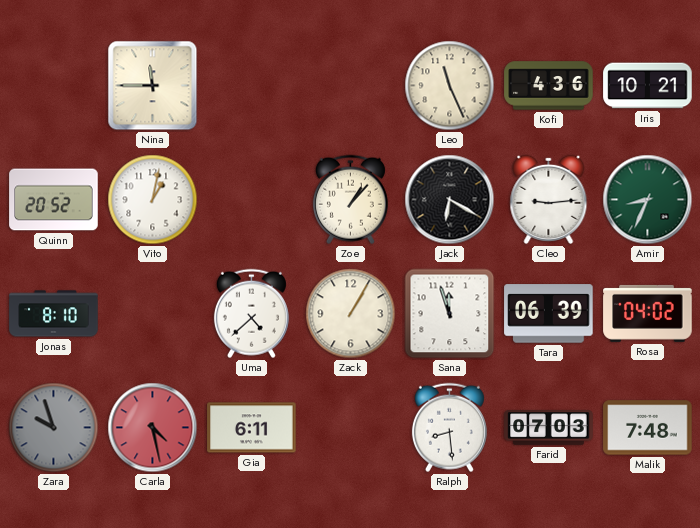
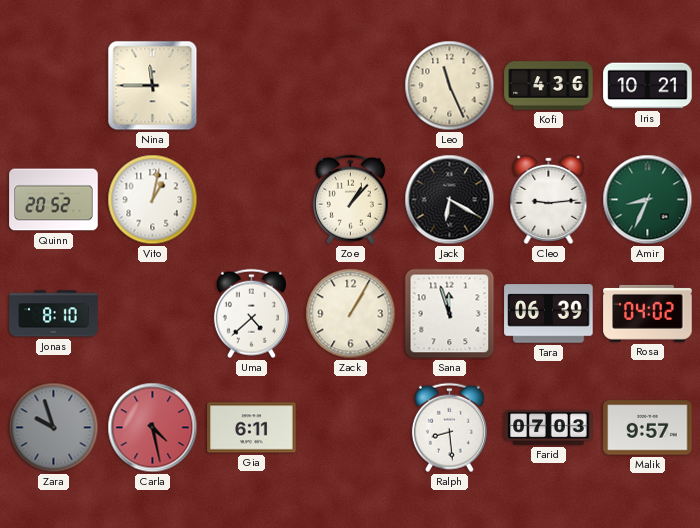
Malik: 7:48 -> 9:57
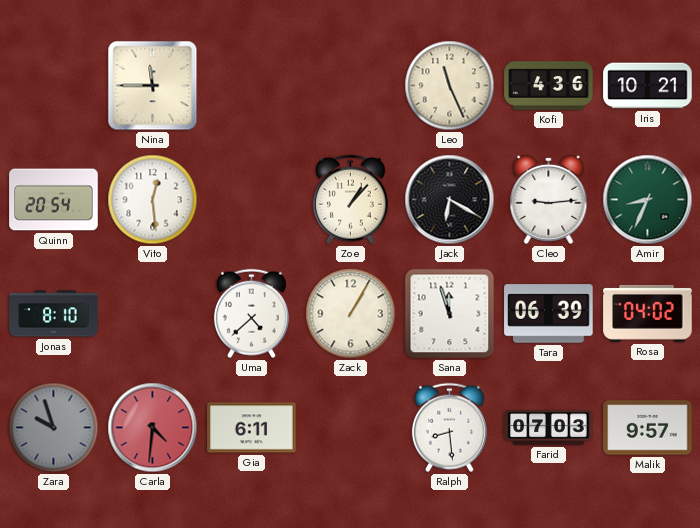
Quinn: 20:52 -> 20:54
Vito: 1:02 -> 12:29
Carla: 4:28 -> 4:31
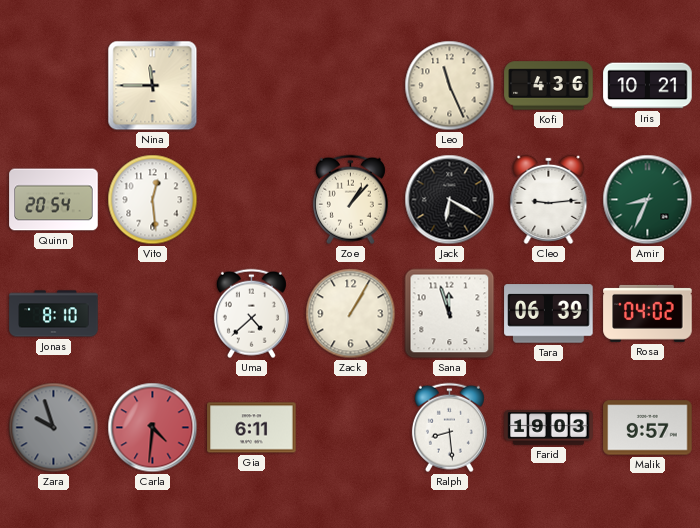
Farid: 07:03 -> 19:03
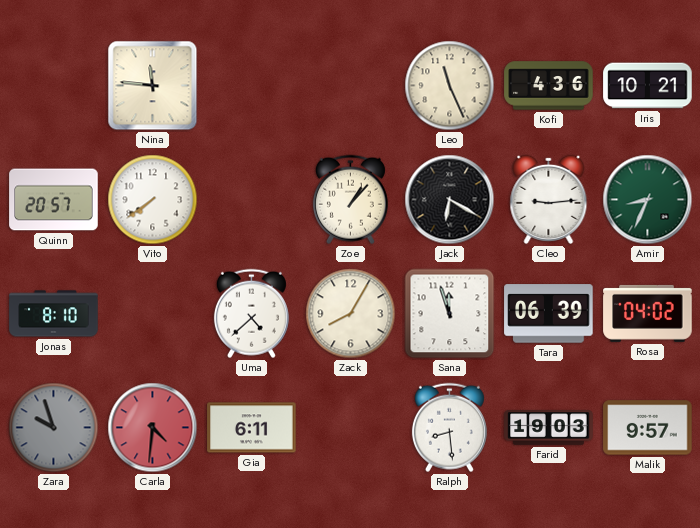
Nina: 11:45 -> 11:46
Quinn: 20:54 -> 20:57
Vito: 12:29 -> 7:39
Zack: 1:05 -> 8:05
